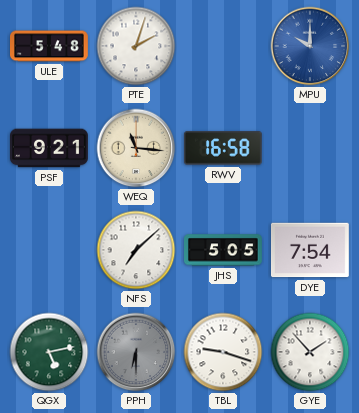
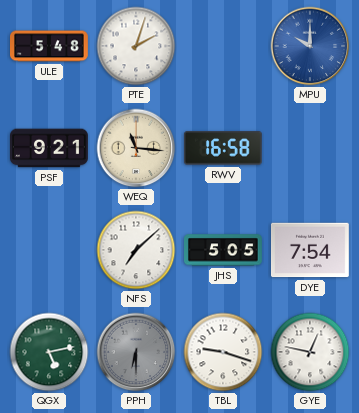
GYE: 1:53 -> 12:47
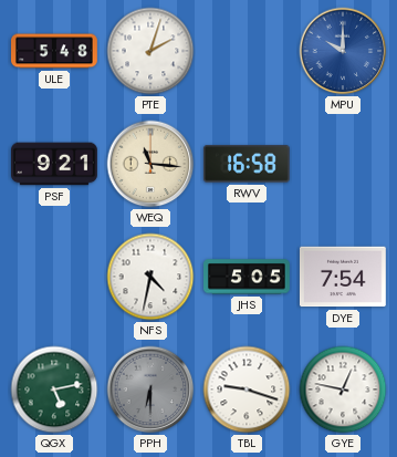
NFS: 7:08 -> 4:32
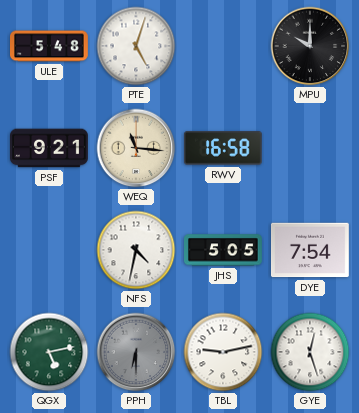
PTE: 2:03 -> 5:03
MPU dial: blue -> black
TBL: 9:18 -> 9:13
GYE: 12:47 -> 12:27
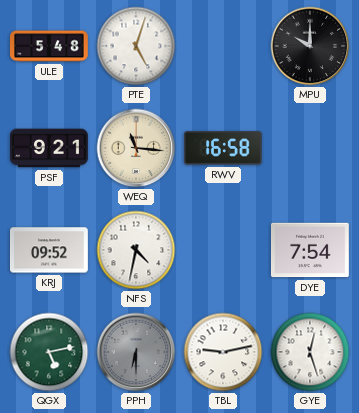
KRJ: none -> 09:52
JHS: 5:05 -> none
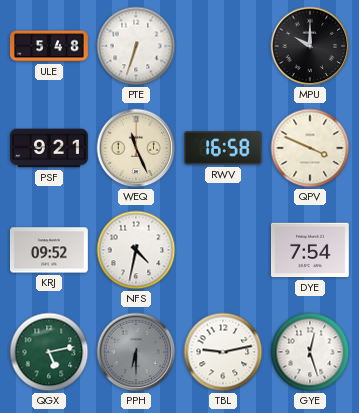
PTE: 5:03 -> 6:33
WEQ: 11:16 -> 11:26
QPV: none -> 3:49
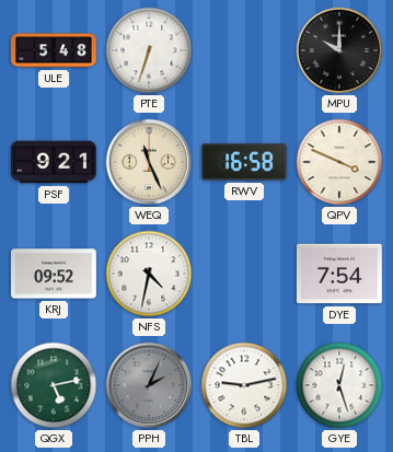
PPH: 6:30 -> 2:04
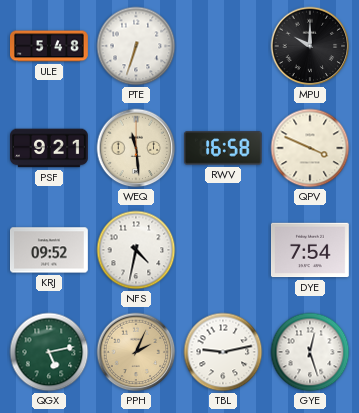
WEQ: 11:26 -> 11:29
PPH dial: grey -> champagne
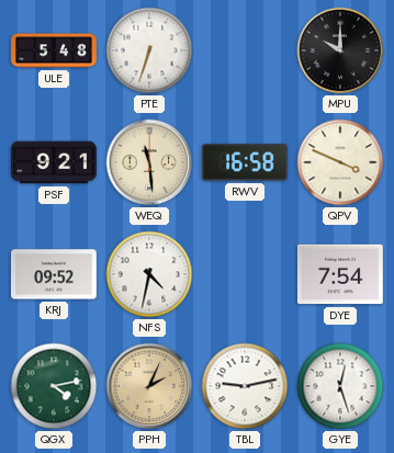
QGX: 5:13 -> 4:13
